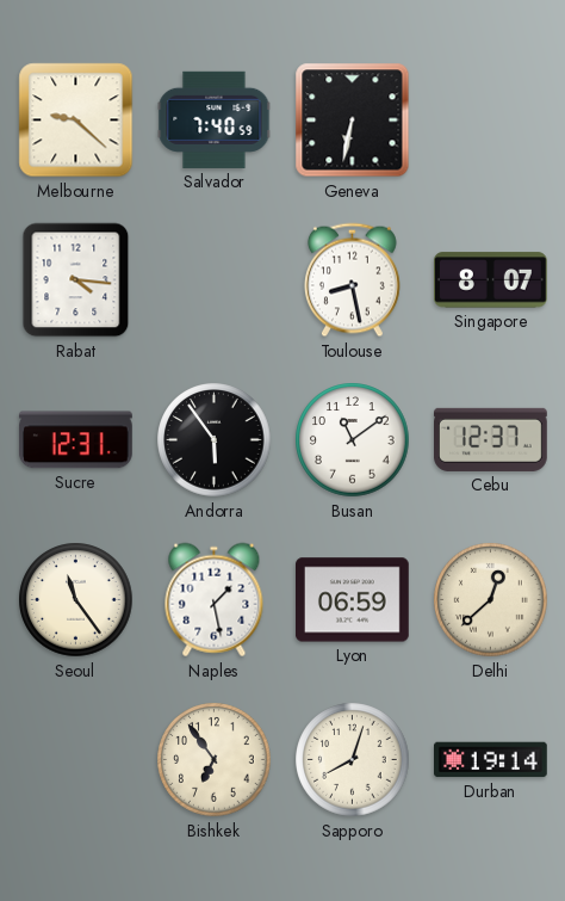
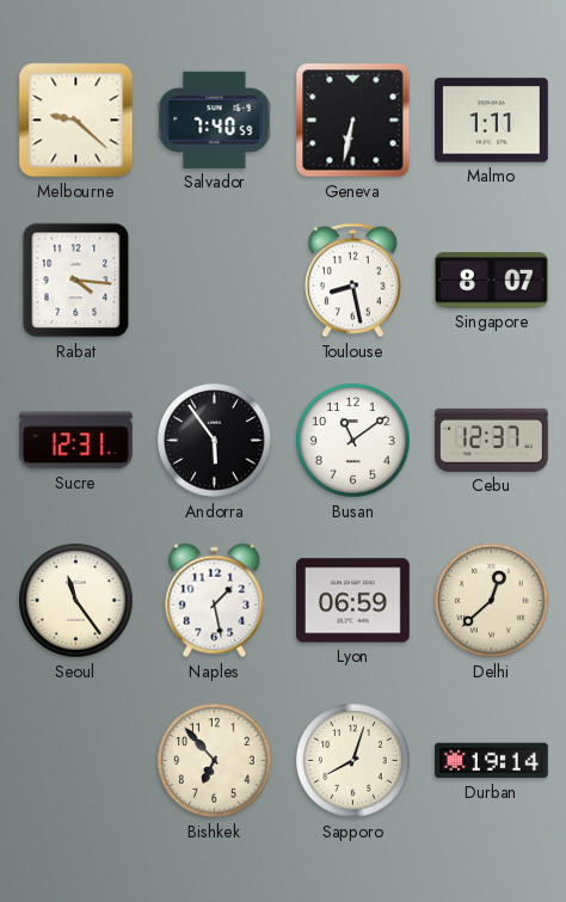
Malmo: none -> 1:11
Bishkek: 6:54 -> 6:53
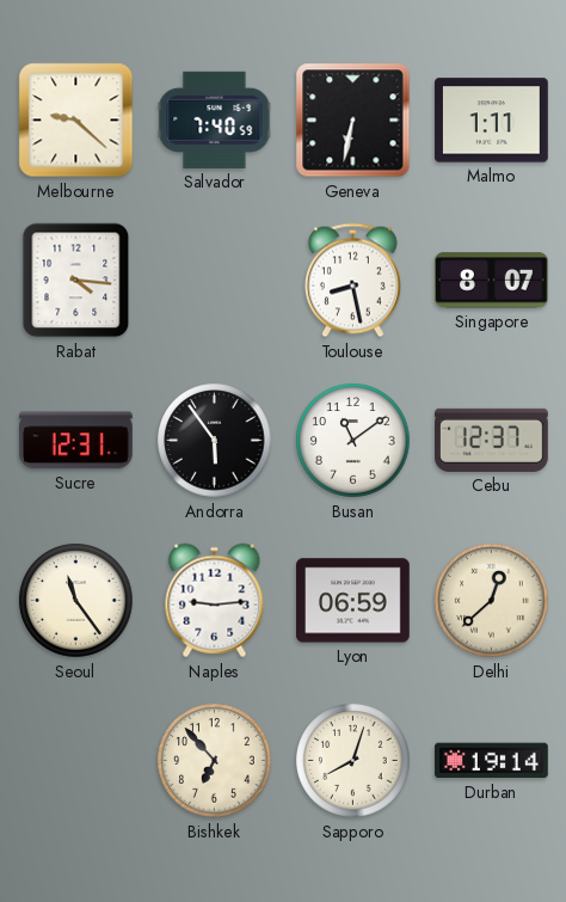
Naples: 1:28 -> 9:14
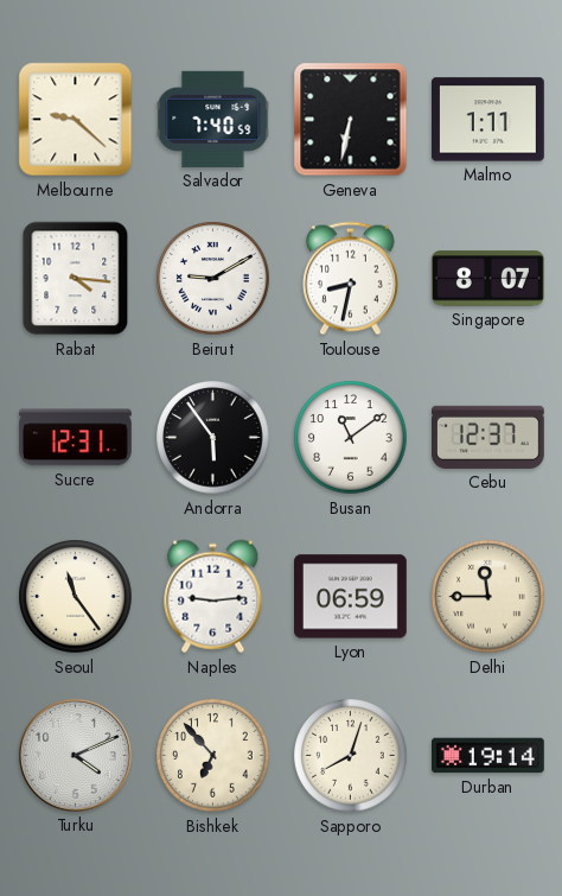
Beirut: none -> 9:10
Toulouse: 8:28 -> 8:32
Delhi: 12:38 -> 11:45
Turku: none -> 4:11
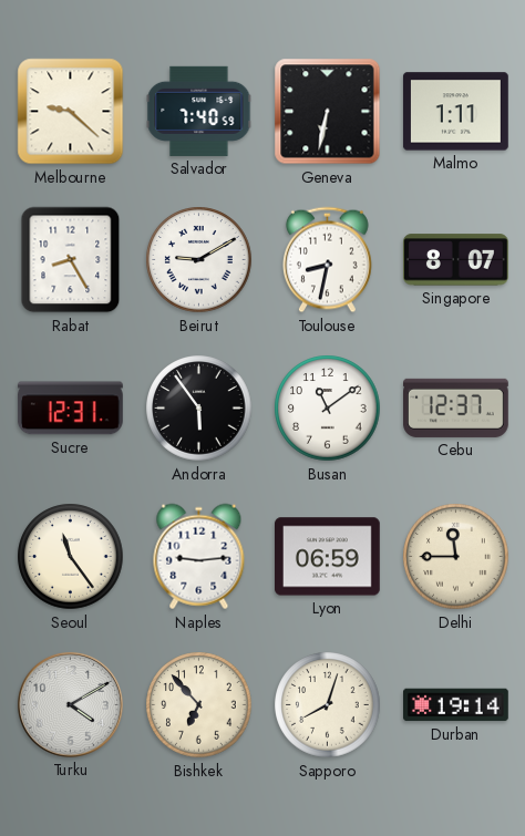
Rabat: 4:16 -> 8:25
Turku: 4:11 -> 4:10
